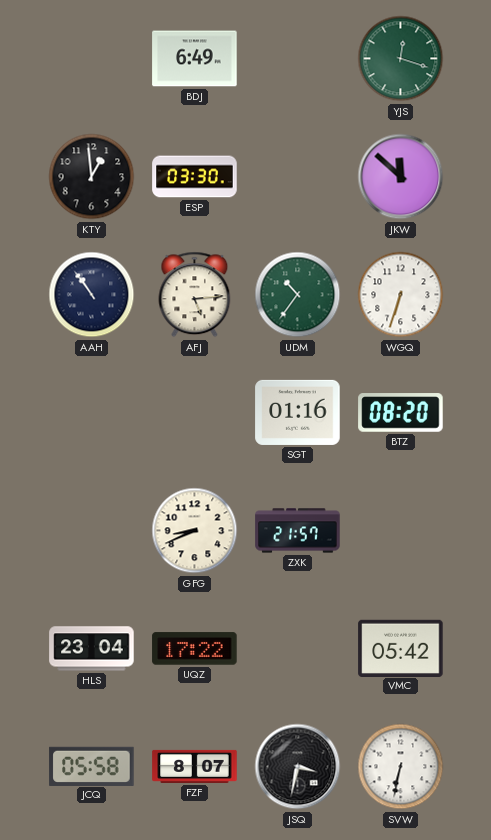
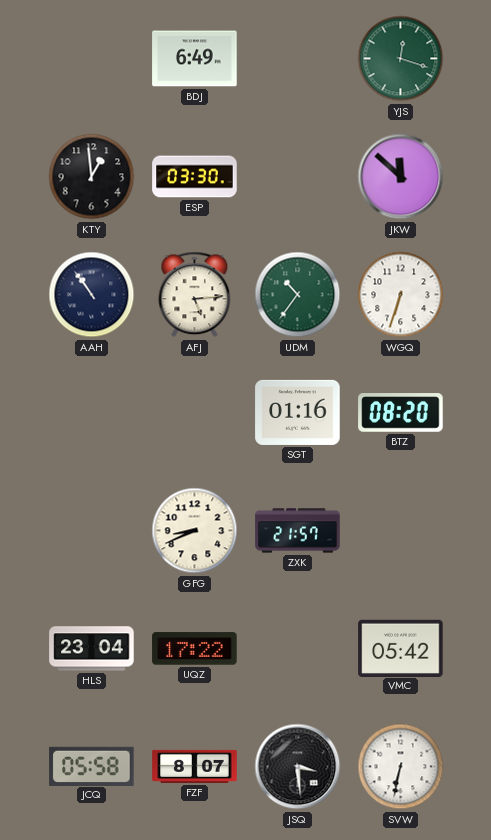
JSQ: 3:32 -> 3:29
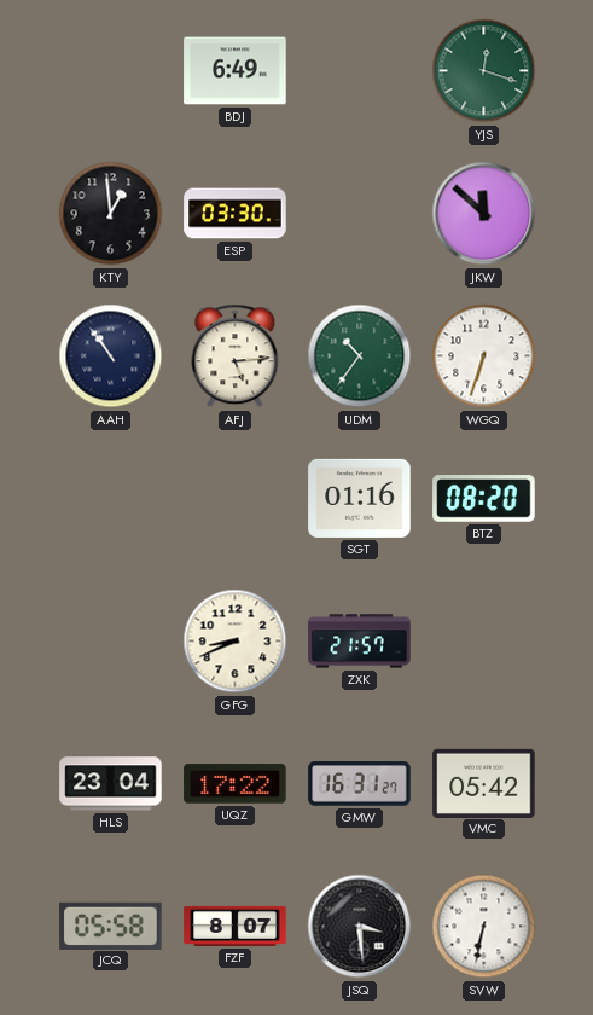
GMW: none -> 16:31
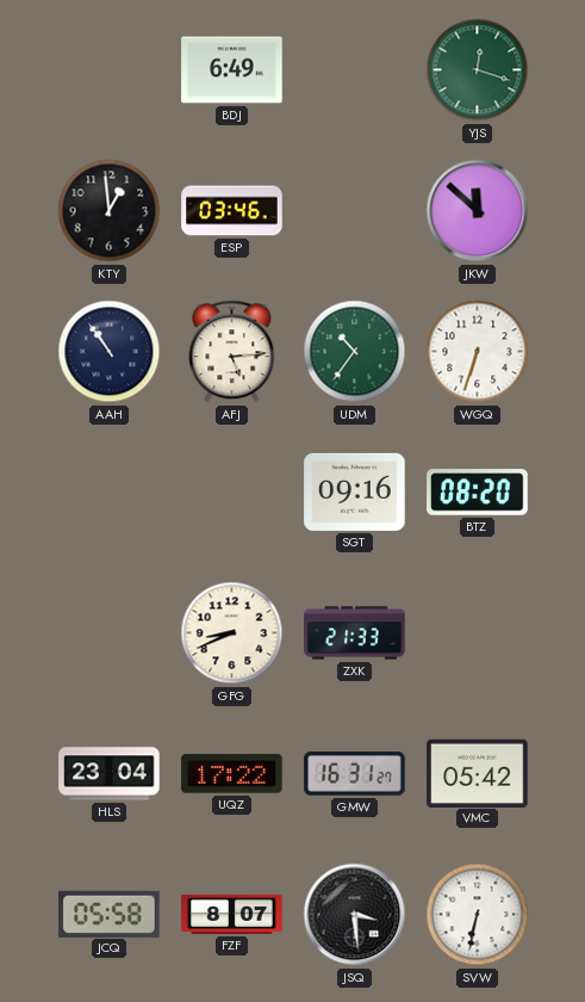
ESP: 03:30 -> 03:46
SGT: 01:16 -> 09:16
ZXK: 21:57 -> 21:33
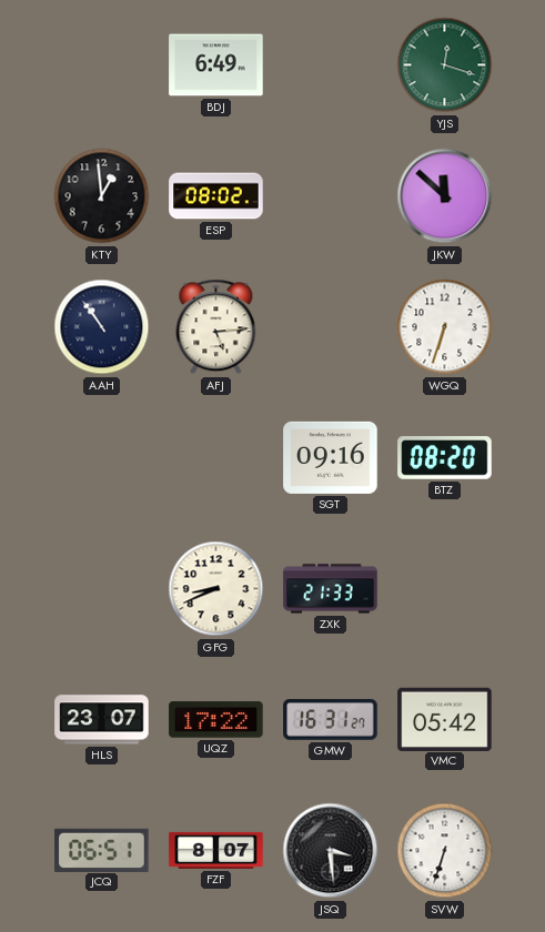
ESP: 03:46 -> 08:02
UDM: 10:36 -> none
HLS: 23:04 -> 23:07
JCQ: 05:58 -> 06:51
SVW: 6:32 -> 6:33
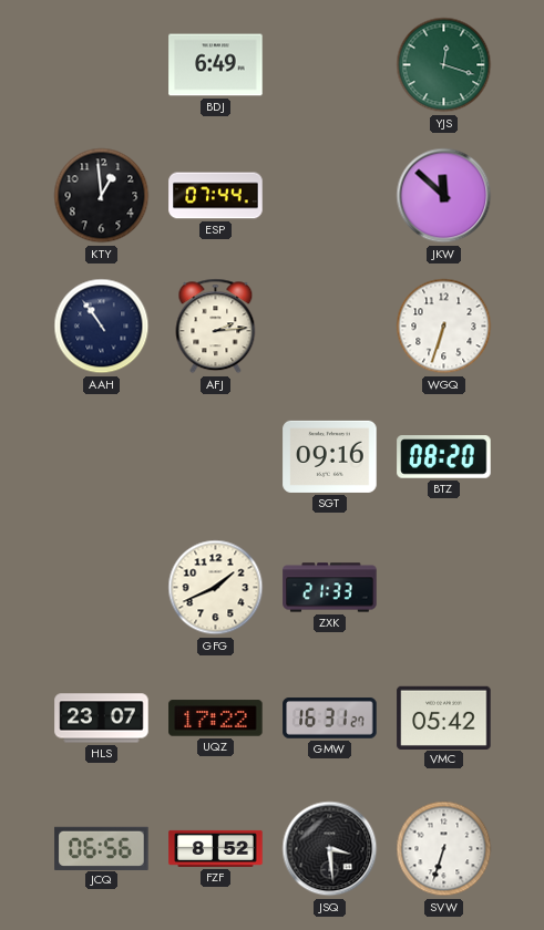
ESP: 08:02 -> 07:44
AFJ: 5:14 -> 2:14
GFG: 8:41 -> 1:41
JCQ: 06:51 -> 06:56
FZF: 8:07 -> 8:52
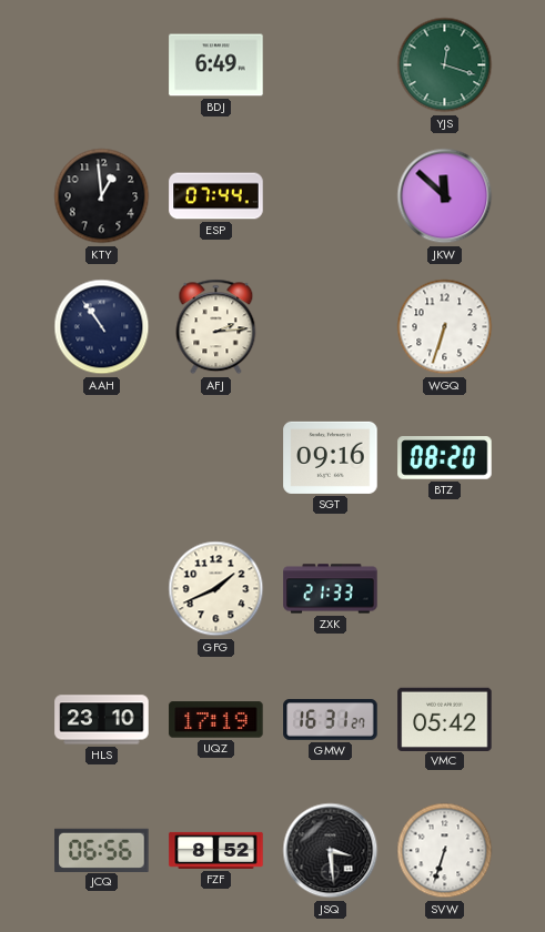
HLS: 23:07 -> 23:10
UQZ: 17:22 -> 17:19
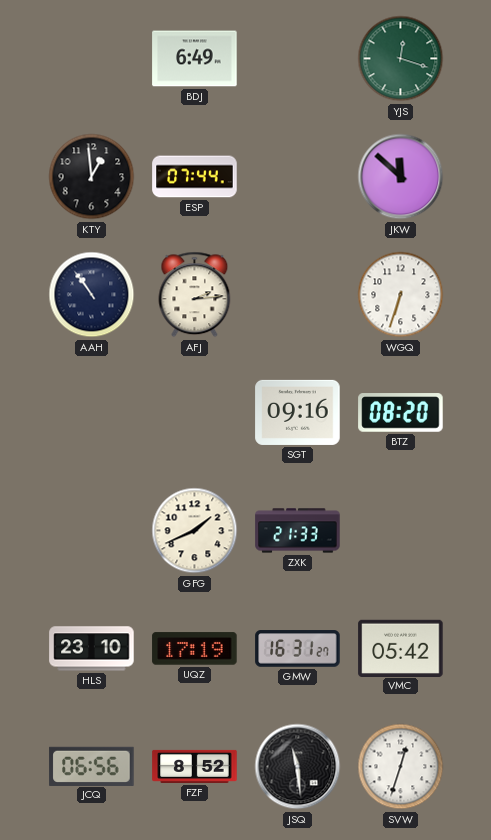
JSQ: 3:29 -> 11:29
SVW: 6:33 -> 12:33
